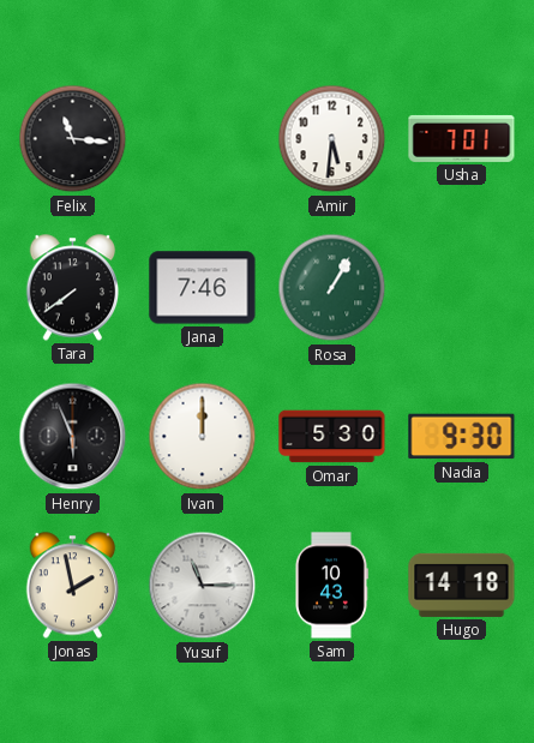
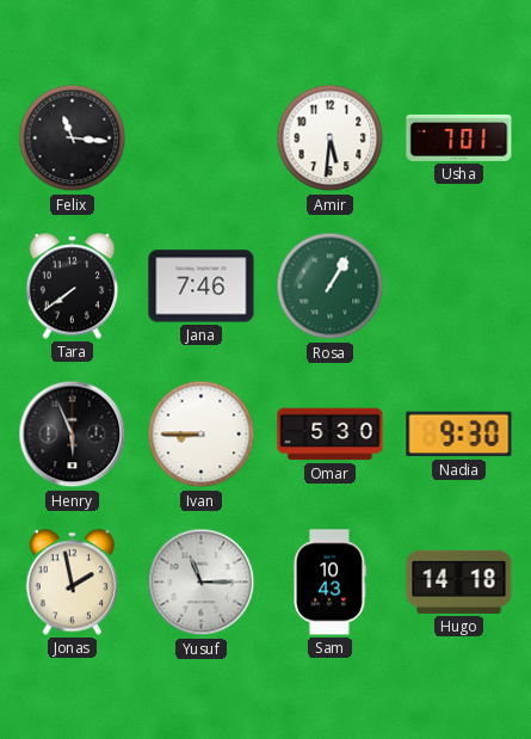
Ivan: 12:00 -> 8:45
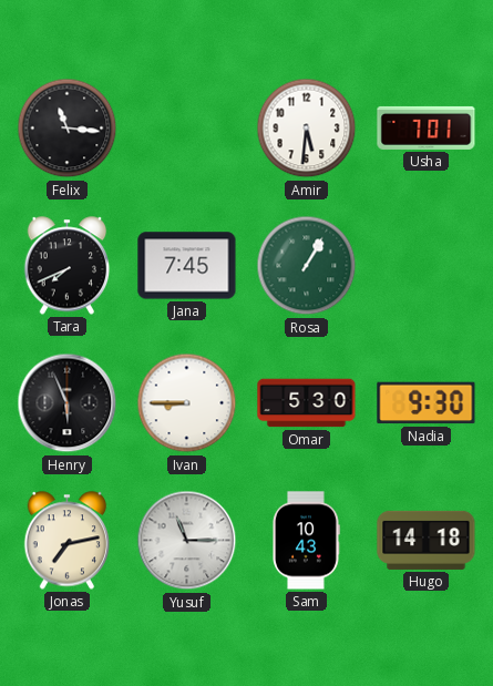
Tara: 7:39 -> 7:41
Jana: 7:46 -> 7:45
Jonas: 1:58 -> 7:13
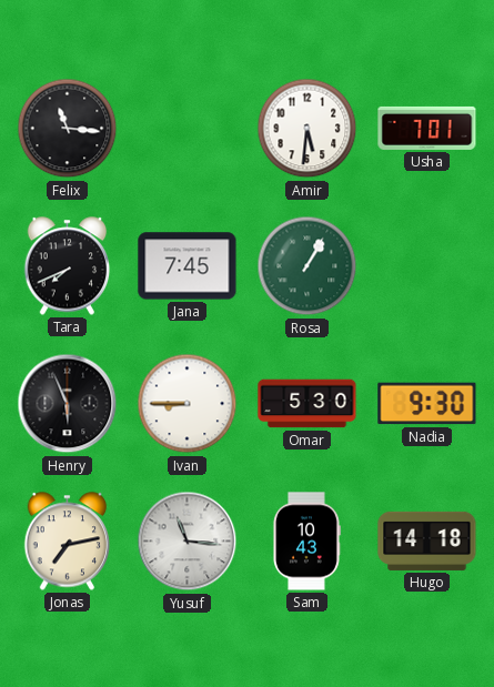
Yusuf: 11:15 -> 11:16
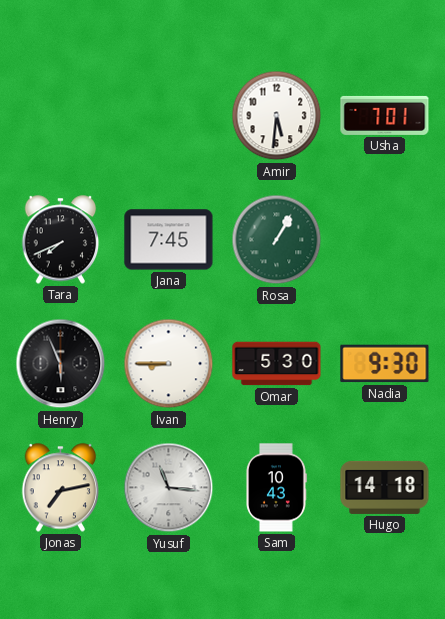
Felix: 11:16 -> none
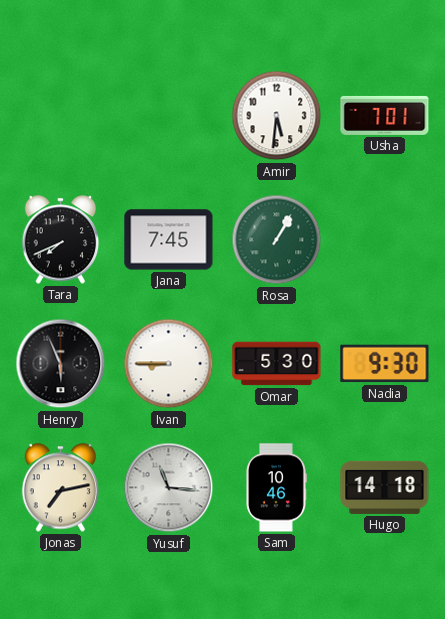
Sam: 10:43 -> 10:46
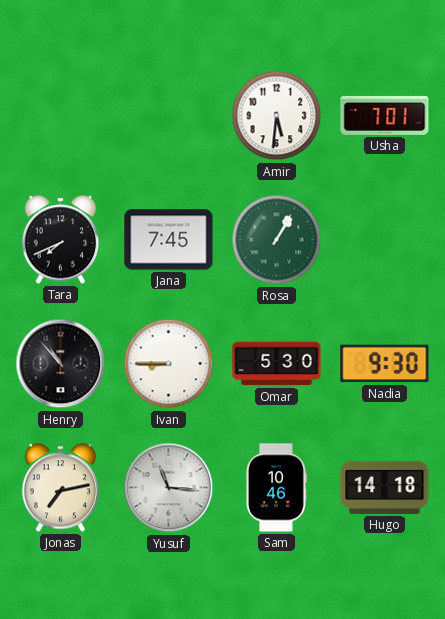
Henry: 5:56 -> 10:53
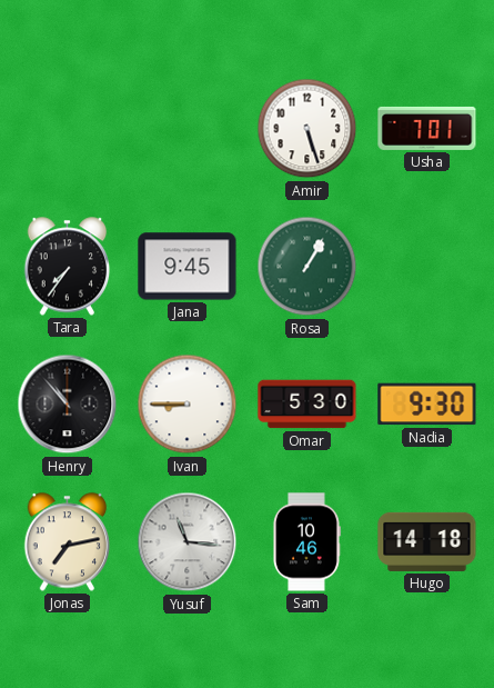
Amir: 5:31 -> 5:27
Tara: 7:41 -> 7:36
Jana: 7:45 -> 9:45
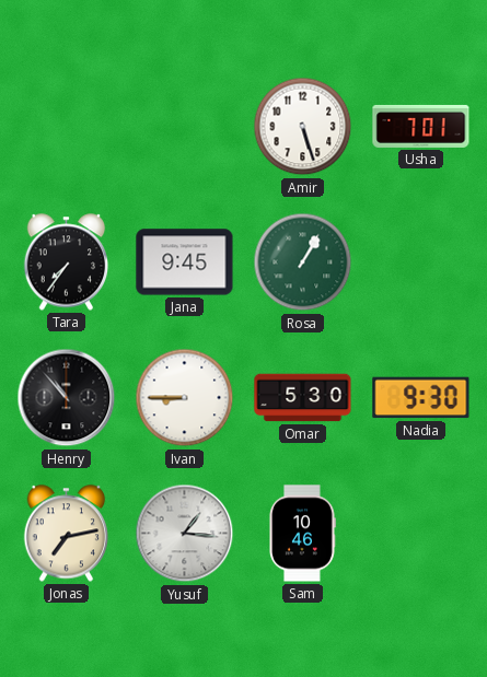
Yusuf: 11:16 -> 1:16
Hugo: 14:18 -> none
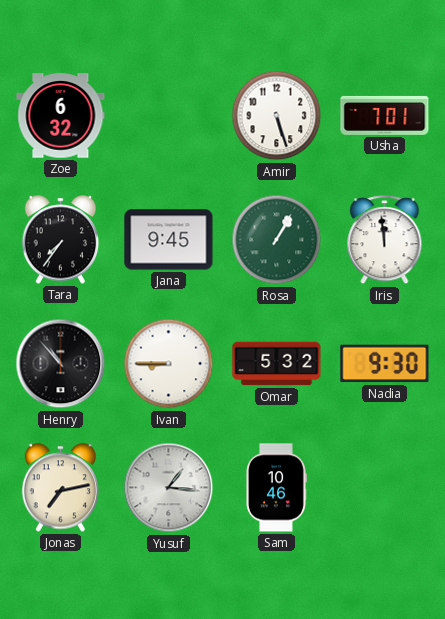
Zoe: none -> 6:32
Iris: none -> 11:59
Omar: 5:30 -> 5:32
